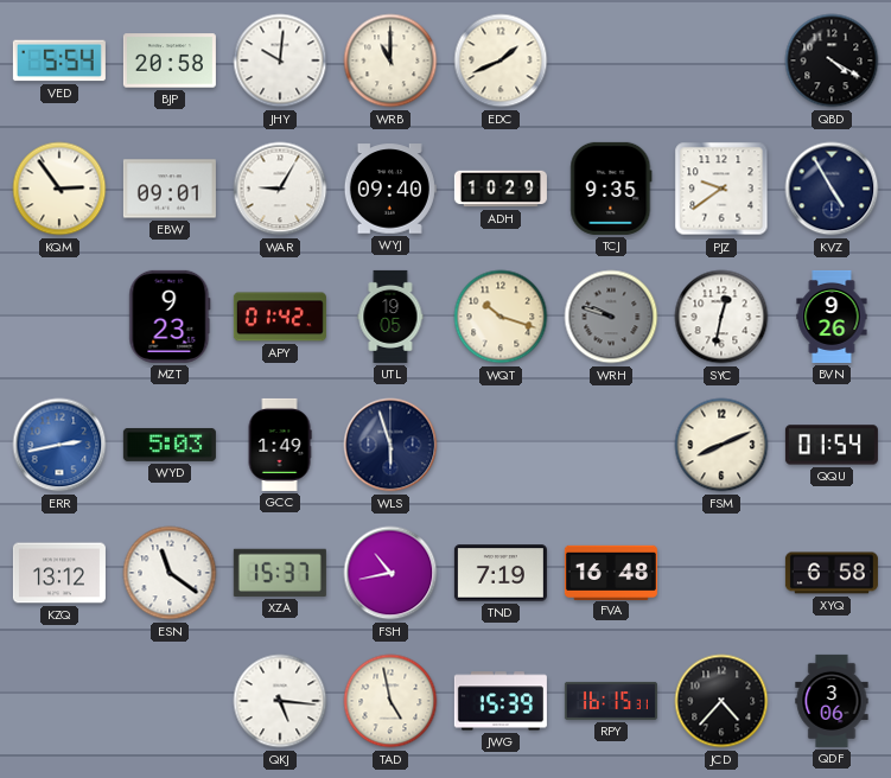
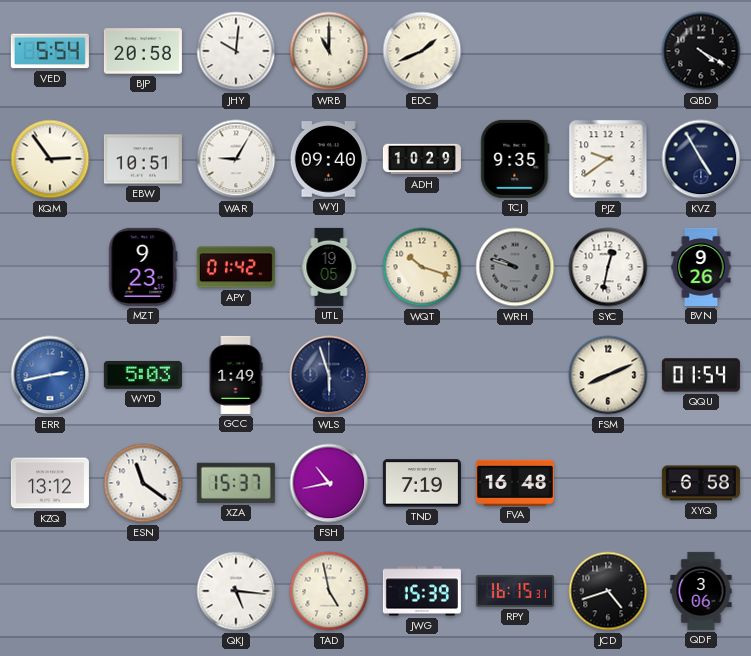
EBW: 09:01 -> 10:51
JCD: 4:37 -> 4:42
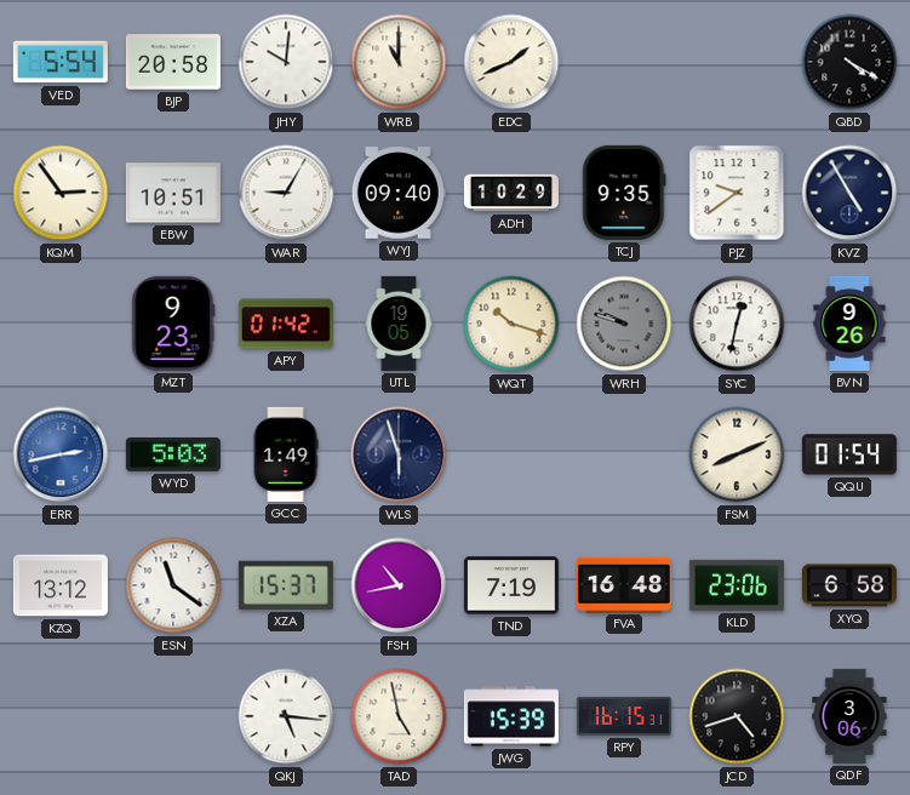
KLD: none -> 23:06
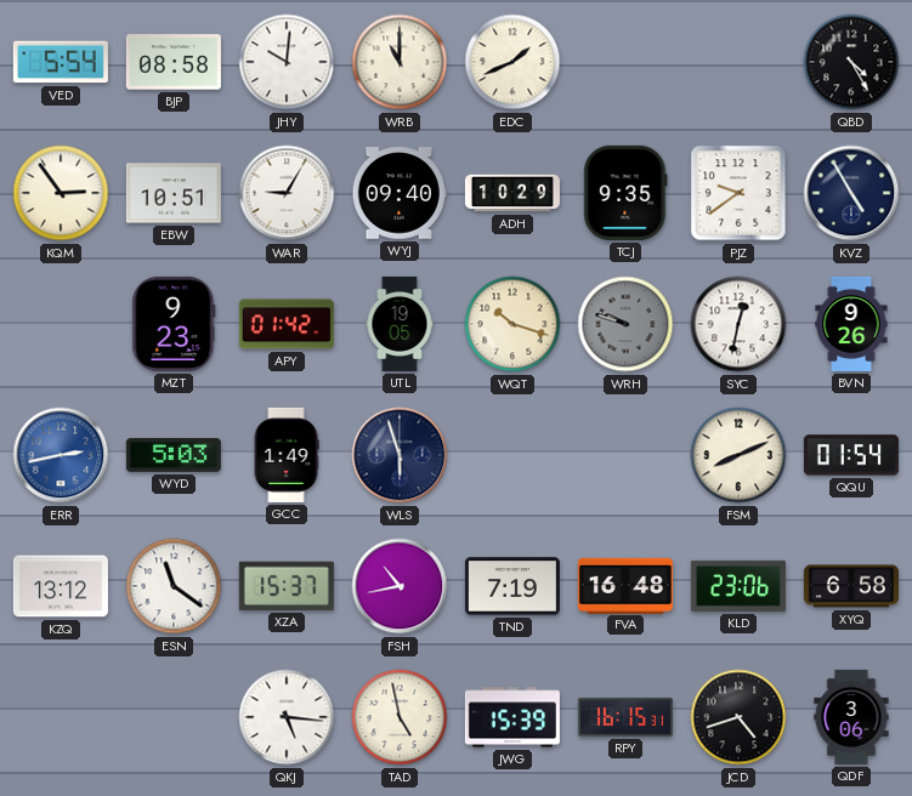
BJP: 20:58 -> 08:58
QBD: 4:20 -> 4:25
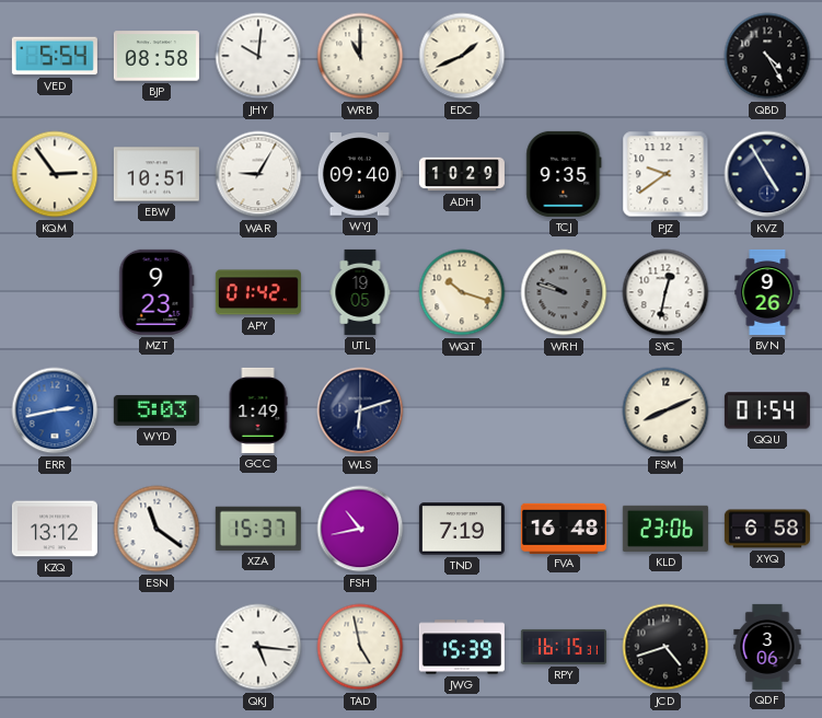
WLS: 5:57 -> 6:12
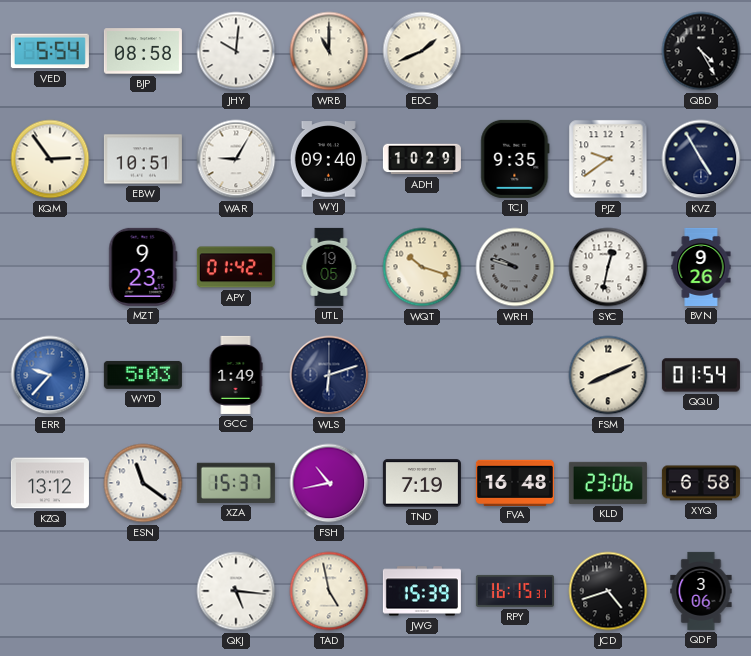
ERR: 2:43 -> 9:37
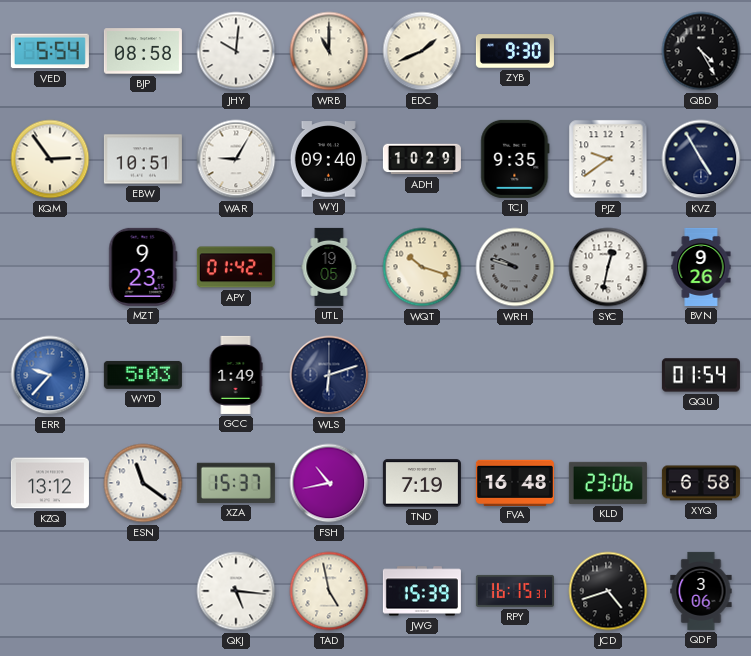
ZYB: none -> 9:30
FSM: 8:11 -> none
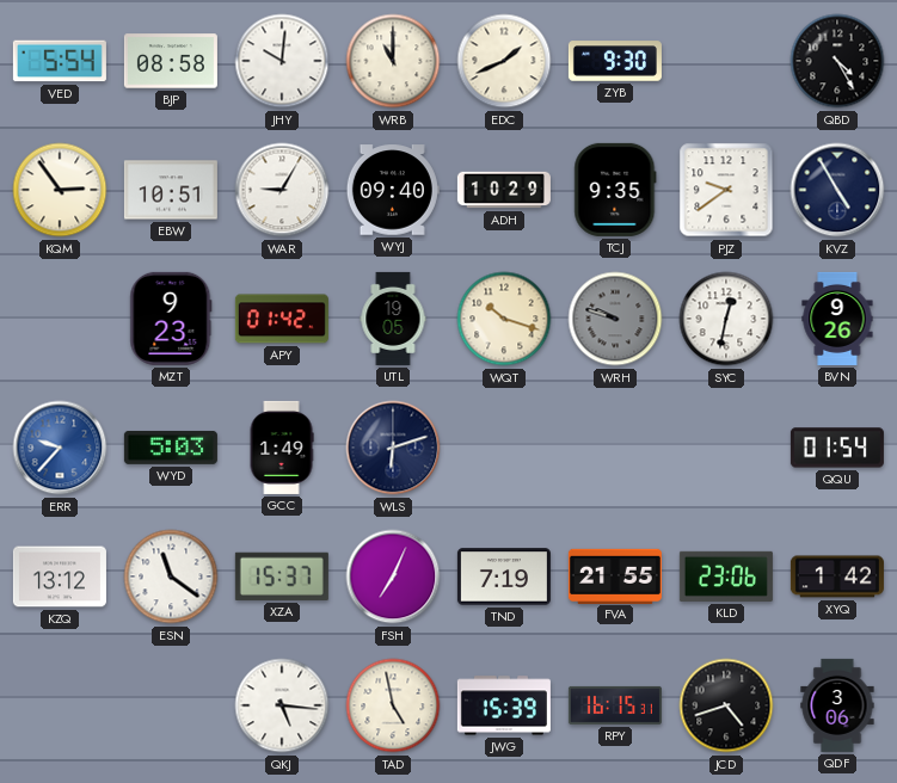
FSH: 10:43 -> 7:04
FVA: 16:48 -> 21:55
XYQ: 6:58 -> 1:42
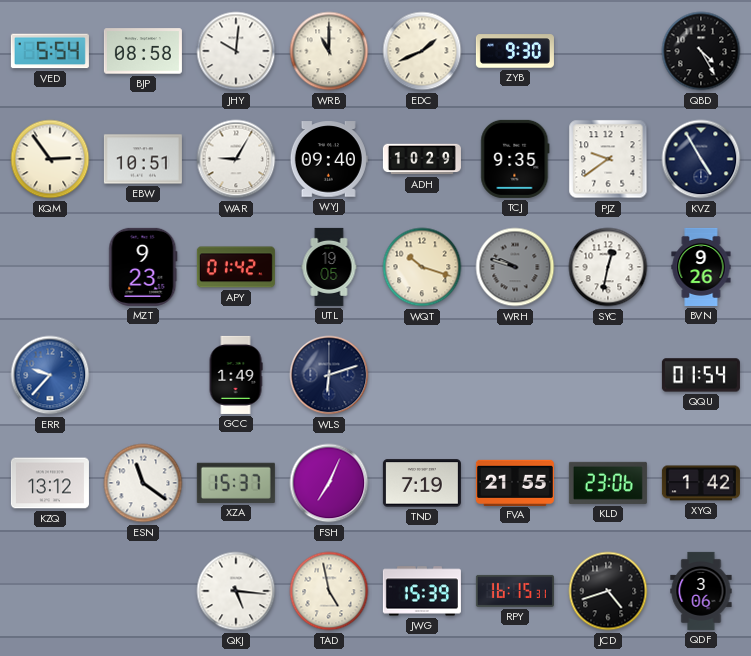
WYD: 5:03 -> none
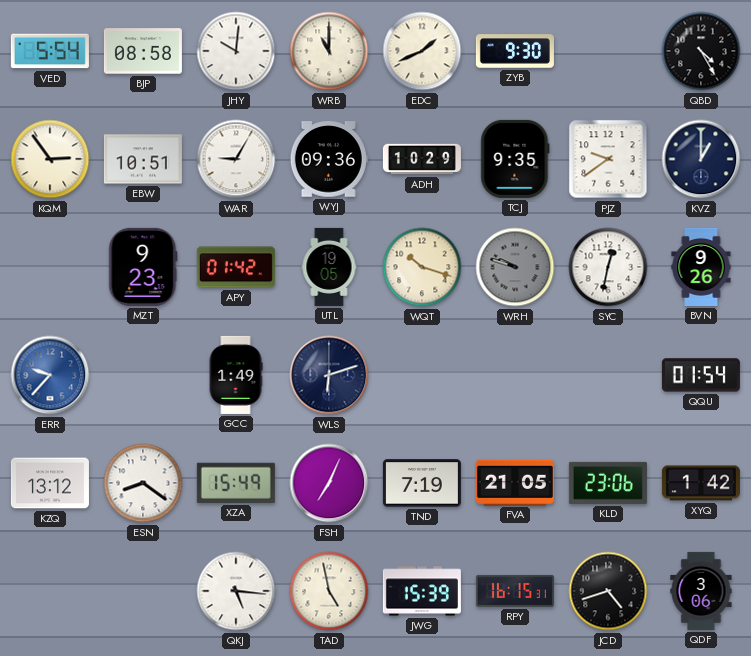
WYJ: 09:40 -> 09:36
KVZ: 4:55 -> 1:00
ESN: 11:21 -> 8:21
XZA: 15:37 -> 15:49
FVA: 21:55 -> 21:05
